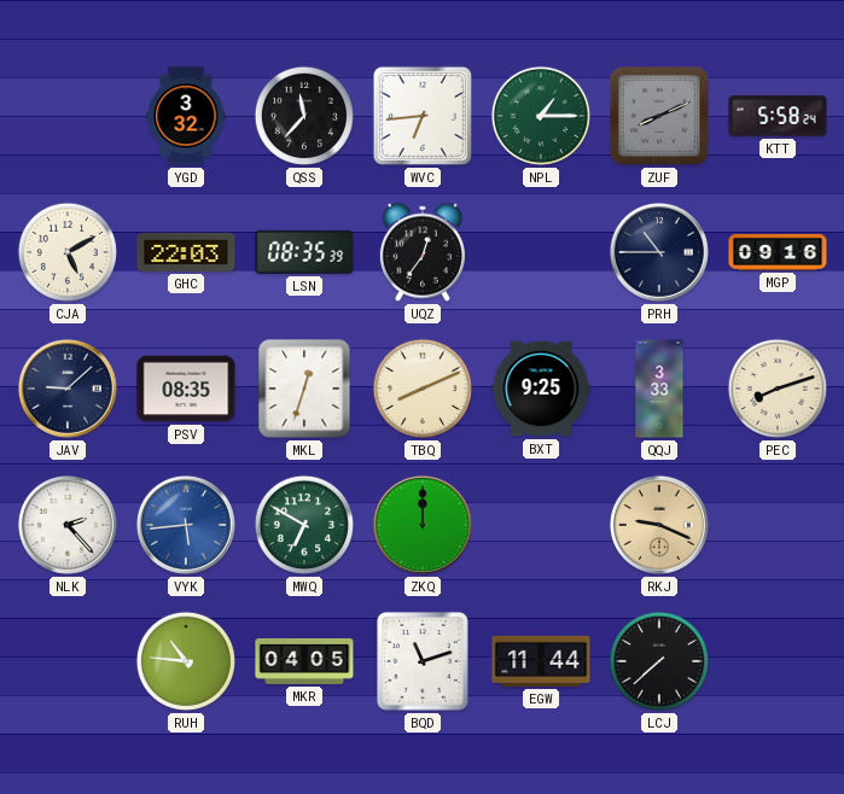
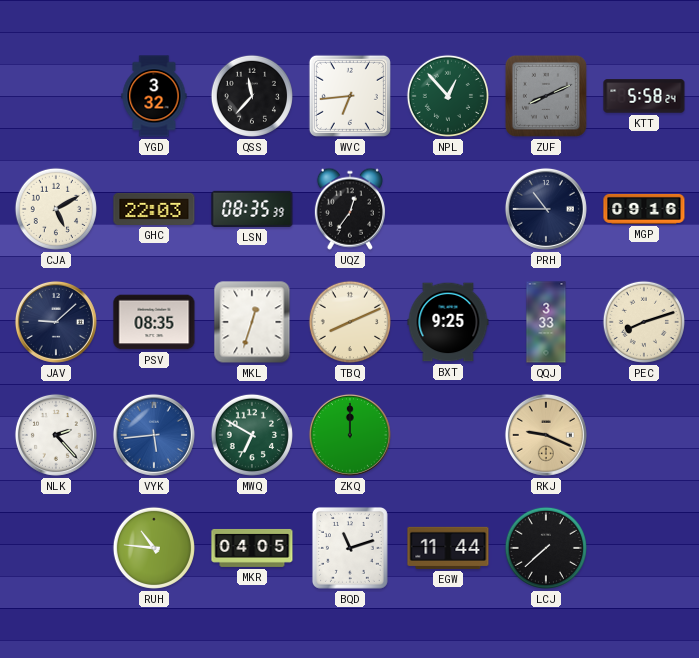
NPL: 1:15 -> 12:53
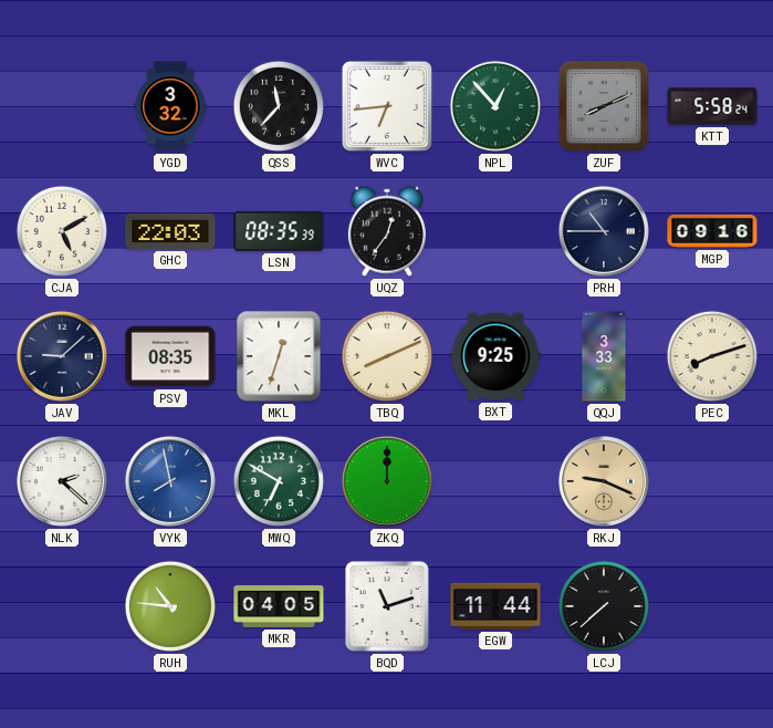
NLK: 2:23 -> 2:22
VYK: 5:44 -> 7:58
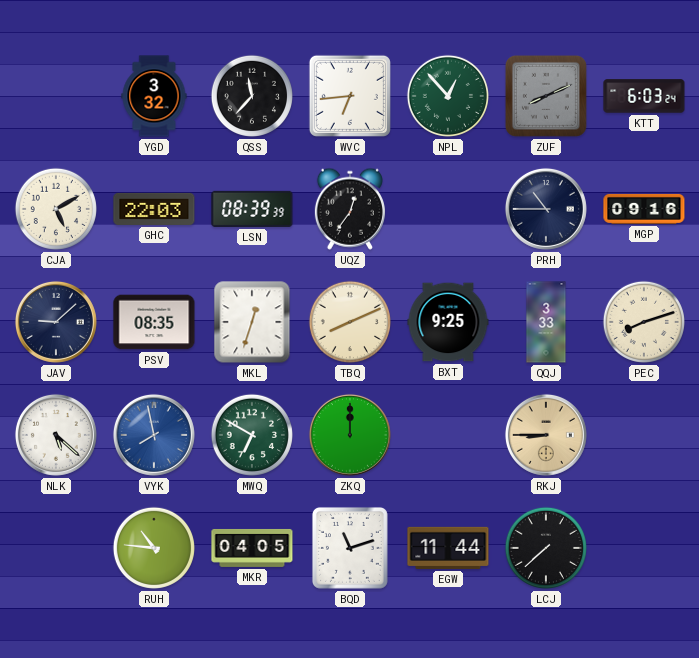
KTT: 5:58 -> 6:03
LSN: 08:35 -> 08:39
NLK: 2:22 -> 5:22
RKJ: 9:19 -> 8:45
